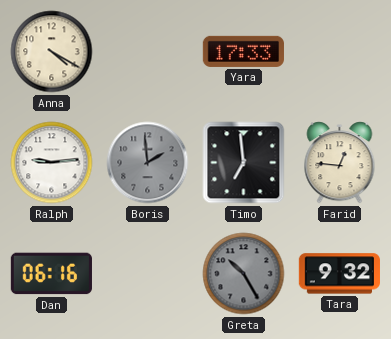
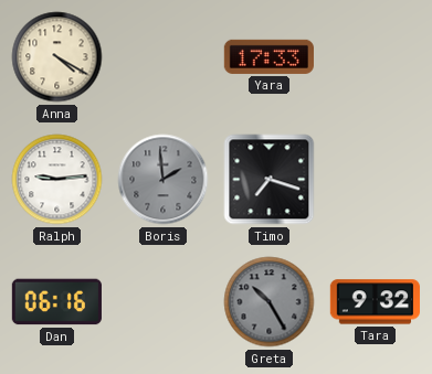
Timo: 6:59 -> 7:18
Farid: 12:46 -> none
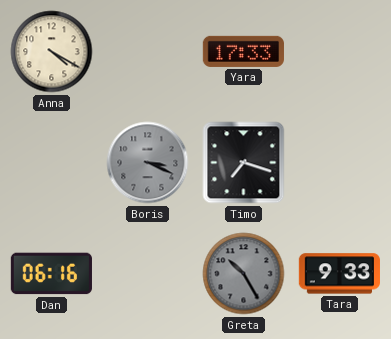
Ralph: 9:14 -> none
Boris: 1:59 -> 3:19
Tara: 9:32 -> 9:33
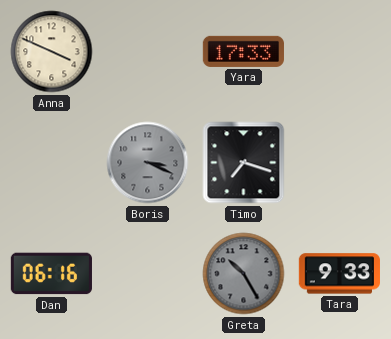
Anna: 4:20 -> 3:49
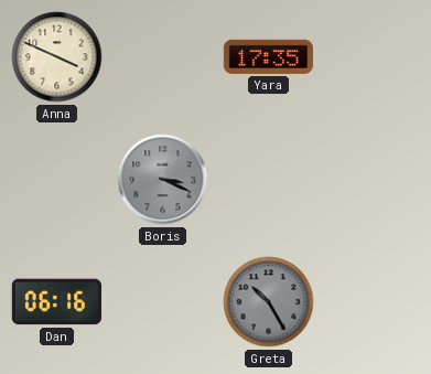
Yara: 17:33 -> 17:35
Timo: 7:18 -> none
Tara: 9:33 -> none
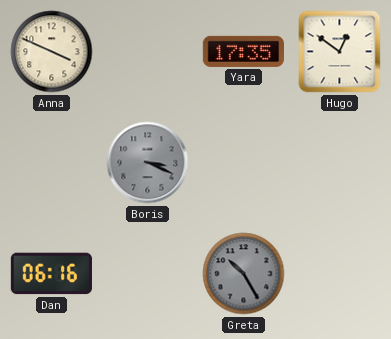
Hugo: none -> 12:51
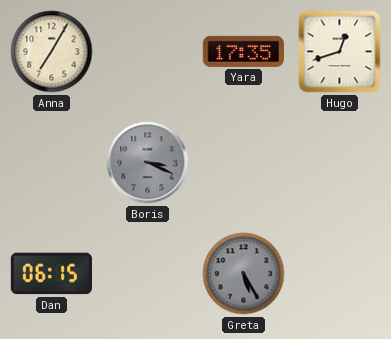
Anna: 3:49 -> 7:05
Hugo: 12:51 -> 12:42
Dan: 06:16 -> 06:15
Greta: 10:25 -> 5:25
